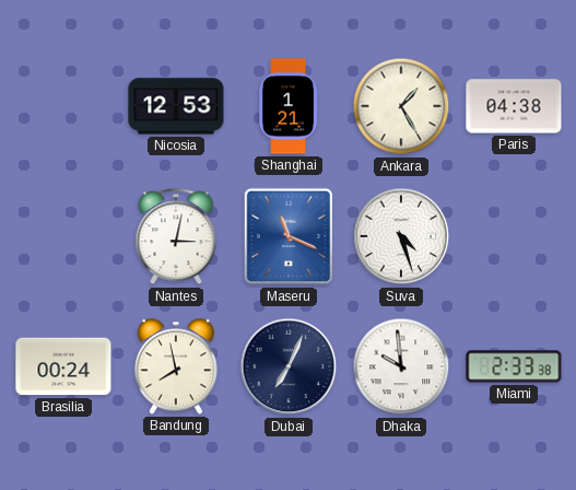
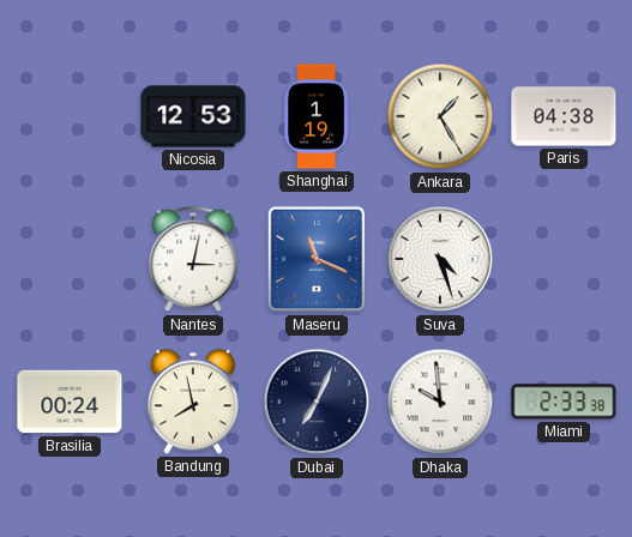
Shanghai: 1:21 -> 1:19
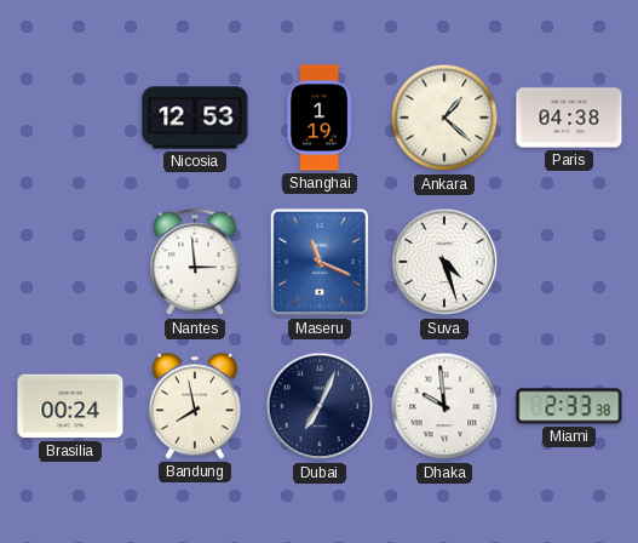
Ankara: 1:25 -> 1:22
Nantes: 3:02 -> 2:59
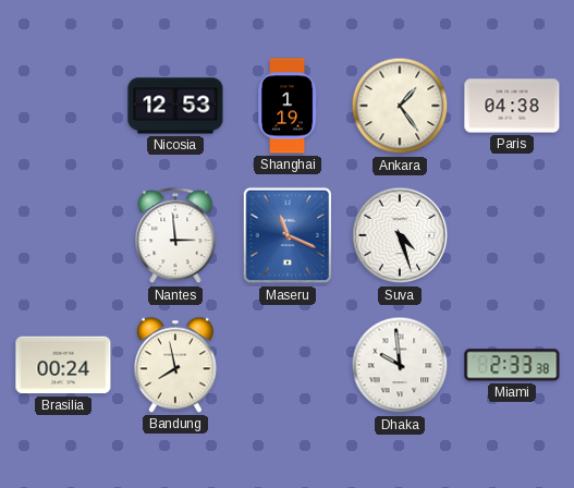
Ankara: 1:22 -> 1:24
Dubai: 7:04 -> none
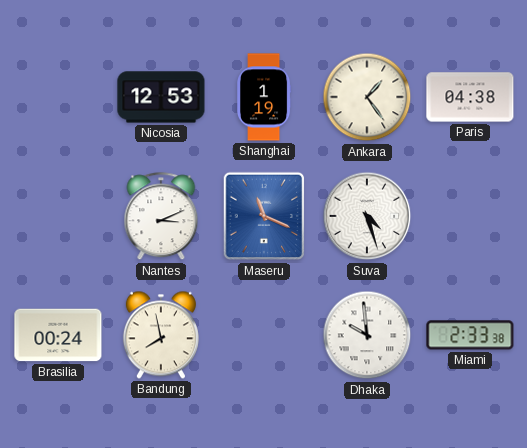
Nantes: 2:59 -> 3:11
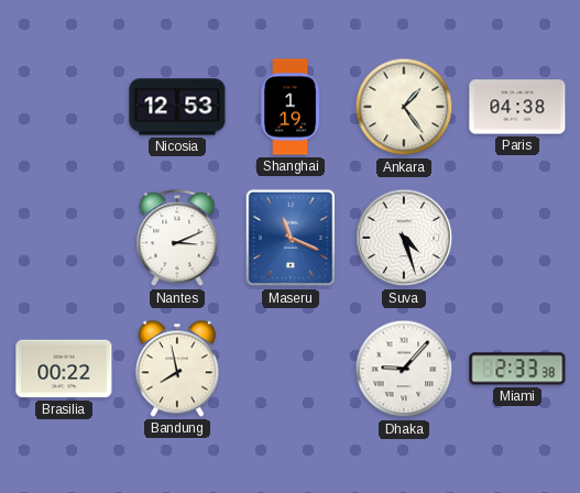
Brasilia: 00:24 -> 00:22
Dhaka: 9:59 -> 9:07
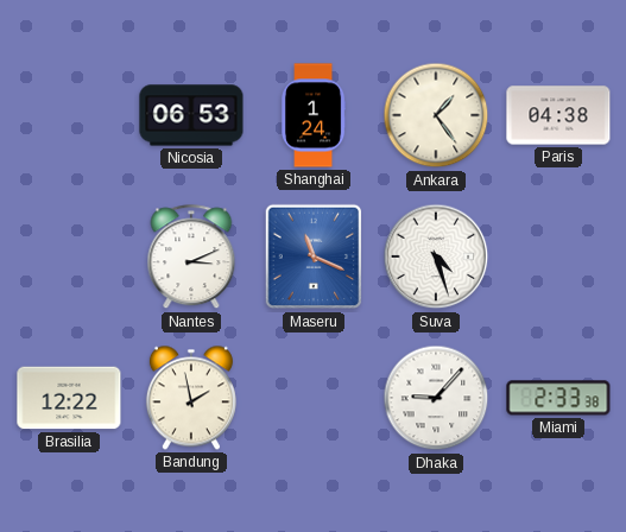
Nicosia: 12:53 -> 06:53
Shanghai: 1:19 -> 1:24
Brasilia: 00:22 -> 12:22
Bandung: 7:58 -> 1:58
